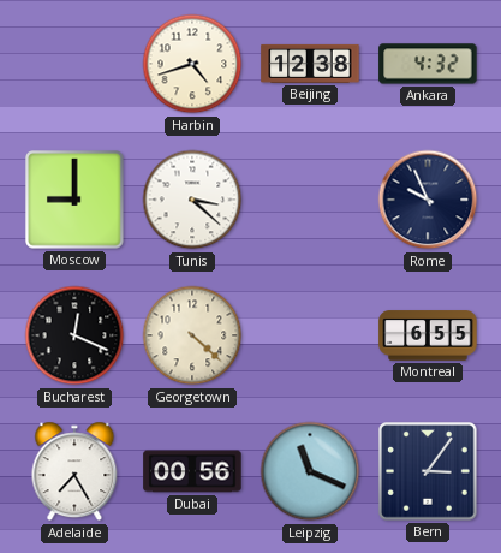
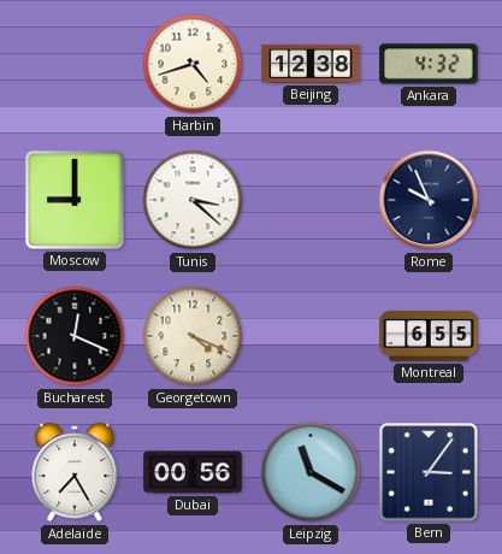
Georgetown: 4:22 -> 4:19
Leipzig: 11:19 -> 11:20
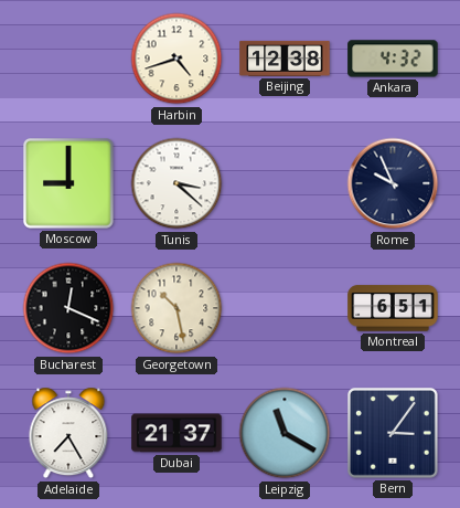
Georgetown: 4:19 -> 10:28
Montreal: 6:55 -> 6:51
Dubai: 00:56 -> 21:37
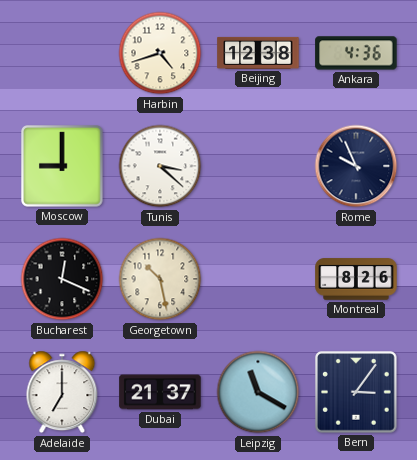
Ankara: 4:32 -> 4:36
Montreal: 6:51 -> 8:26
Adelaide: 7:25 -> 7:00
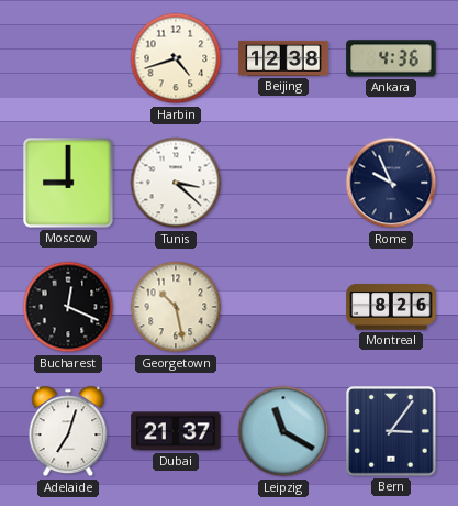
Adelaide: 7:00 -> 7:03
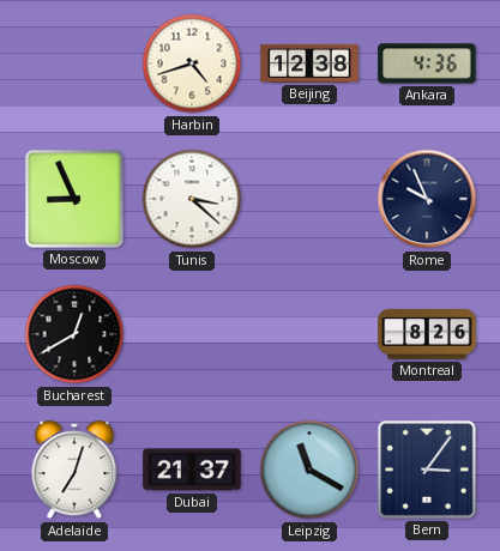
Moscow: 9:00 -> 8:56
Bucharest: 12:19 -> 12:40
Georgetown: 10:28 -> none
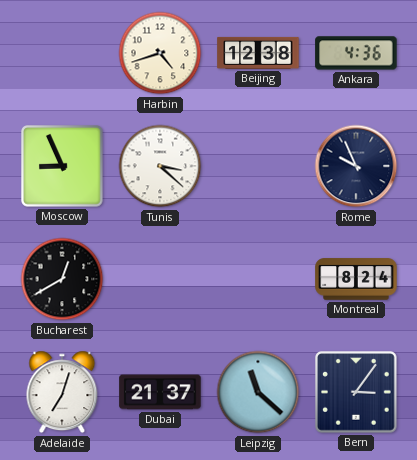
Montreal: 8:26 -> 8:24
Leipzig: 11:20 -> 11:22
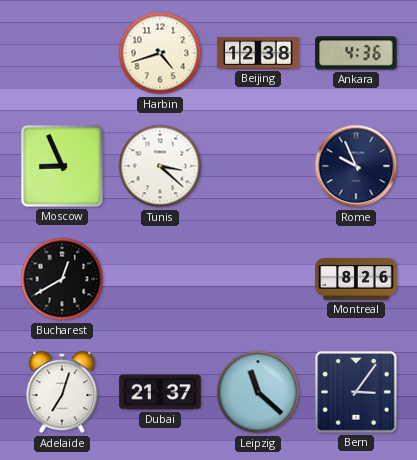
Montreal: 8:24 -> 8:26
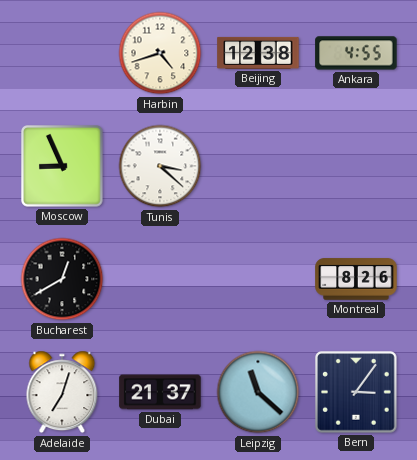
Ankara: 4:36 -> 4:55
Rome: 9:56 -> none
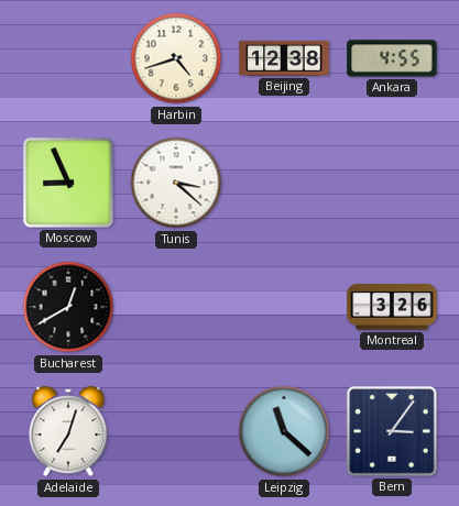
Montreal: 8:26 -> 3:26
Dubai: 21:37 -> none
